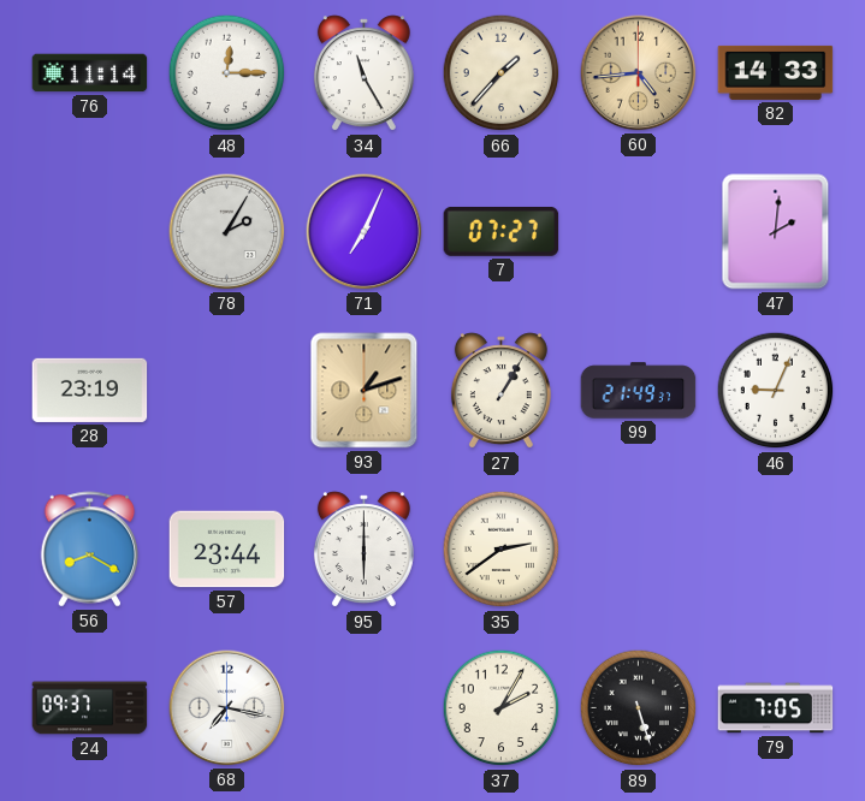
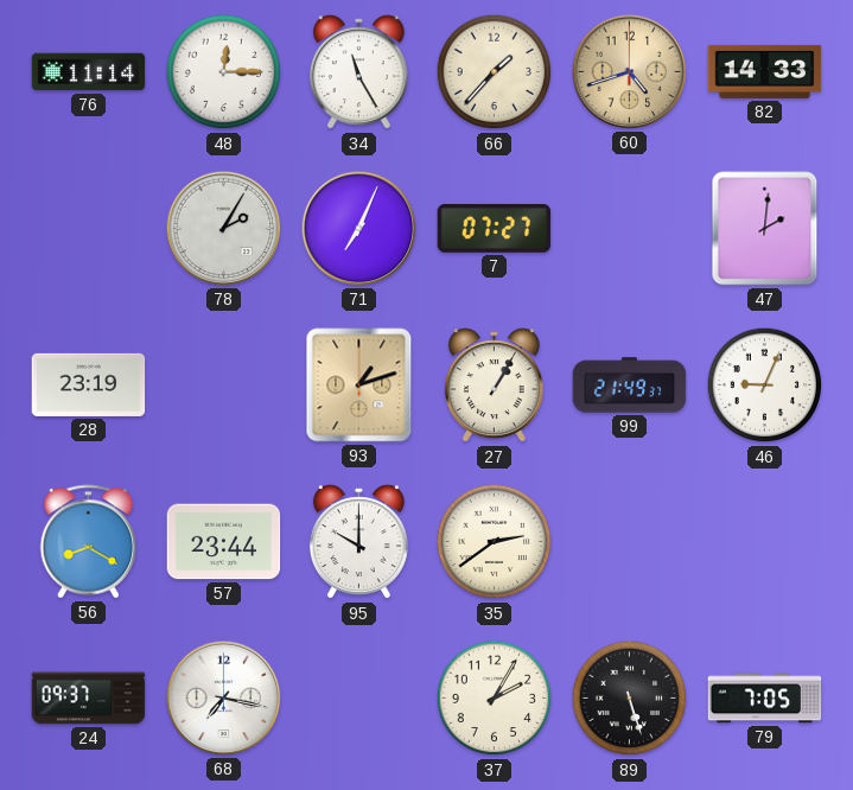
60: 4:44 -> 4:42
95: 6:00 -> 10:00
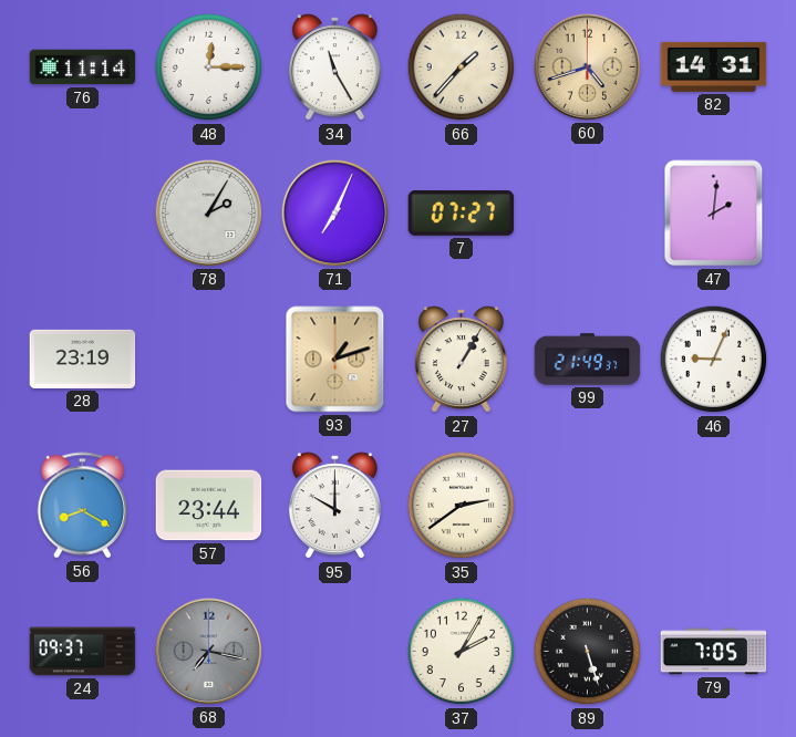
82: 14:33 -> 14:31
68 dial: white -> grey
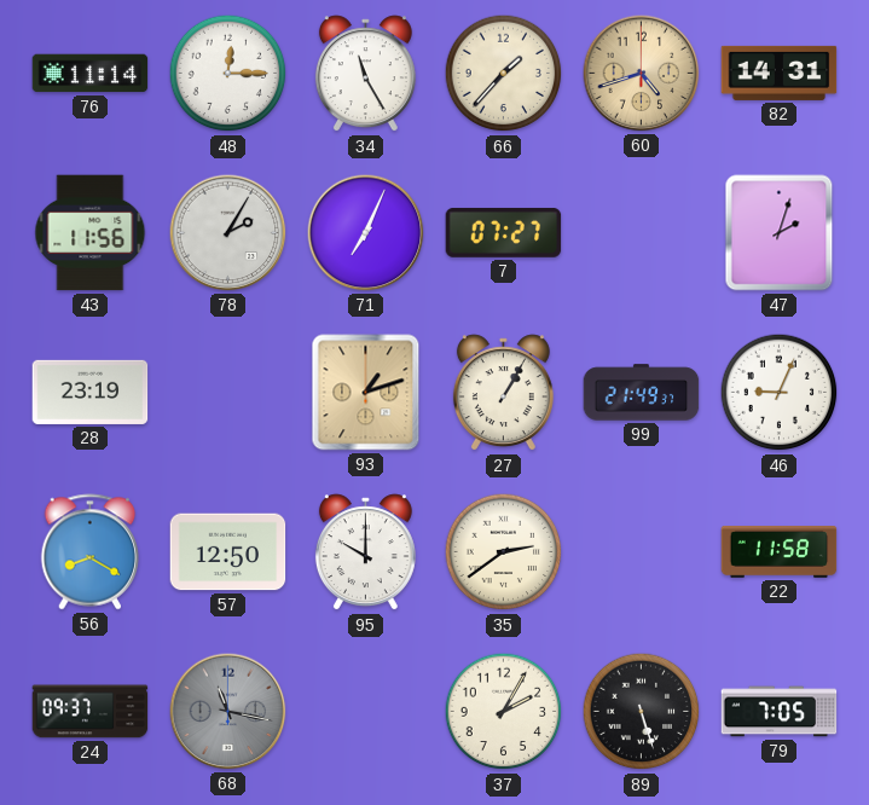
43: none -> 11:56
47: 2:01 -> 2:03
57: 23:44 -> 12:50
22: none -> 11:58
68: 7:17 -> 11:17
